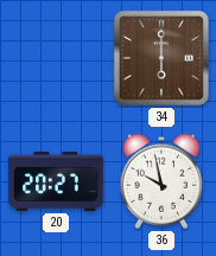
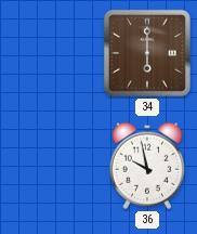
20: 20:27 -> none
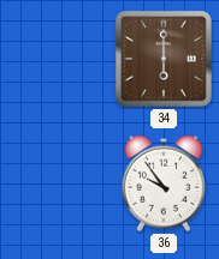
36: 9:58 -> 9:54
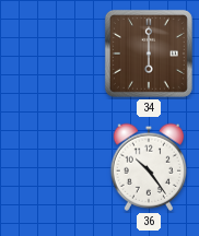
36: 9:54 -> 10:24
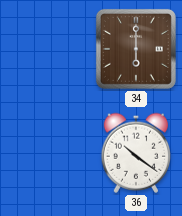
36: 10:24 -> 10:21
